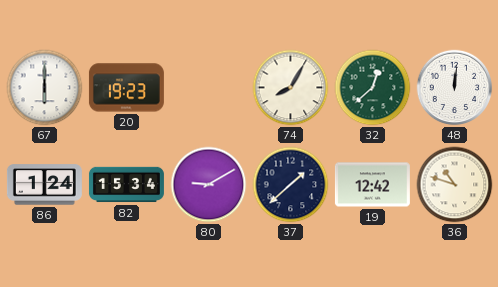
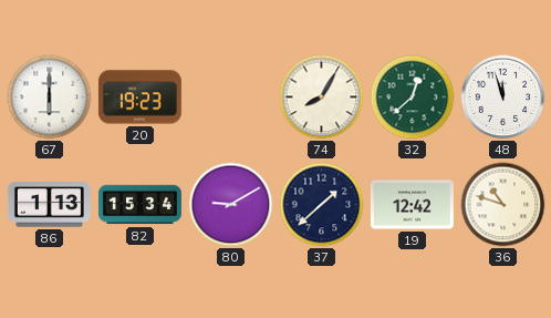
48: 12:01 -> 11:57
86: 1:24 -> 1:13
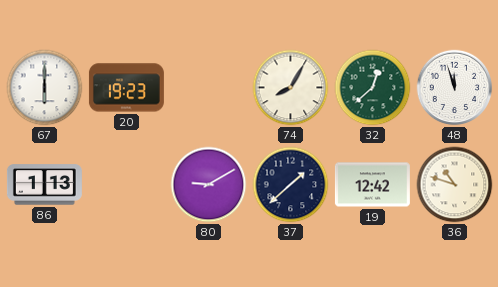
82: 15:34 -> none
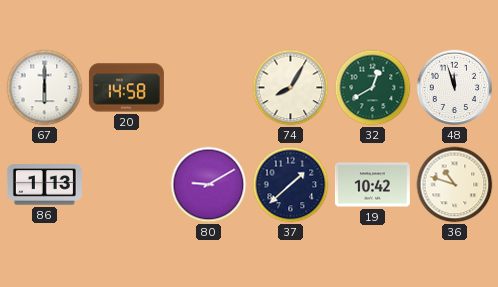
20: 19:23 -> 14:58
32: 12:38 -> 12:40
19: 12:42 -> 10:42
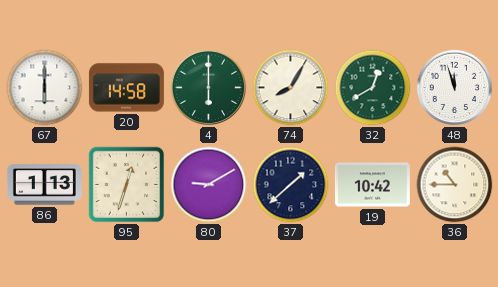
4: none -> 6:00
95: none -> 12:33
36: 10:48 -> 10:45
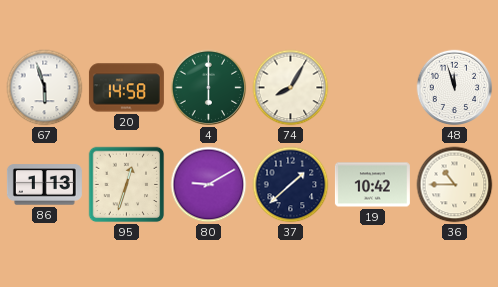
67: 6:00 -> 5:57
32: 12:40 -> none
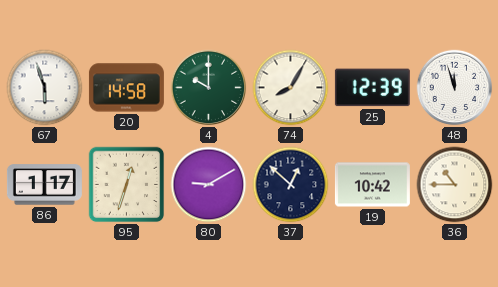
4: 6:00 -> 10:00
25: none -> 12:39
86: 1:13 -> 1:17
37: 1:38 -> 12:52
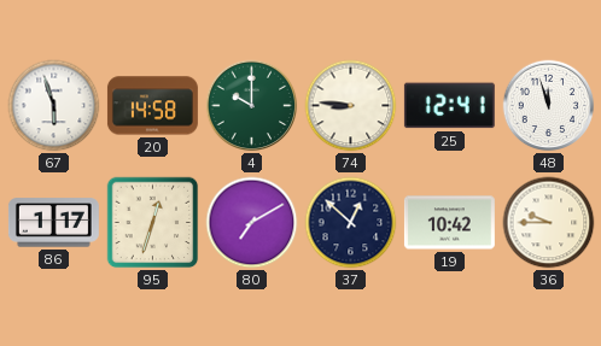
74: 8:05 -> 8:46
25: 12:39 -> 12:41
80: 9:10 -> 7:10
36: 10:45 -> 9:45
